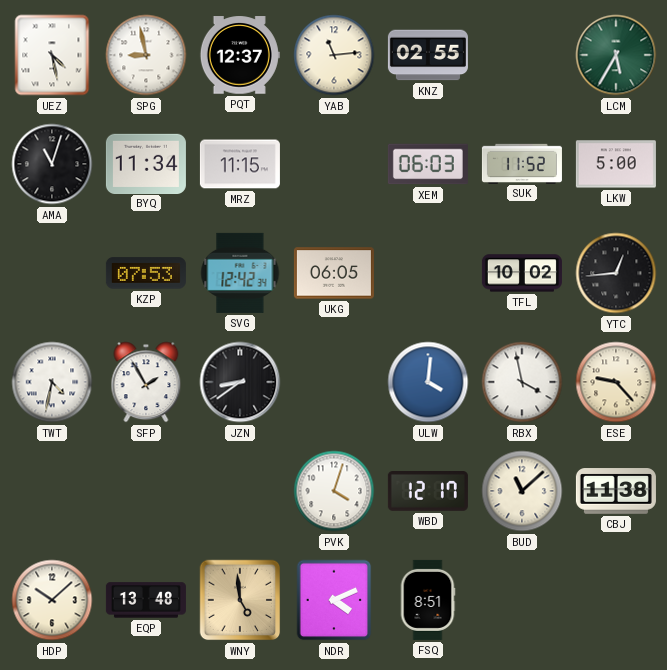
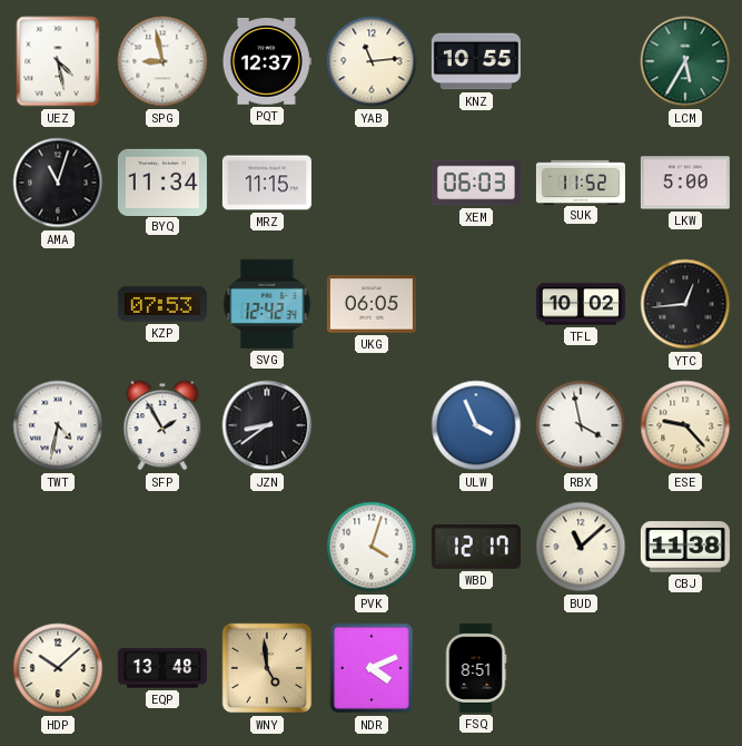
KNZ: 02:55 -> 10:55
ULW: 4:01 -> 3:56
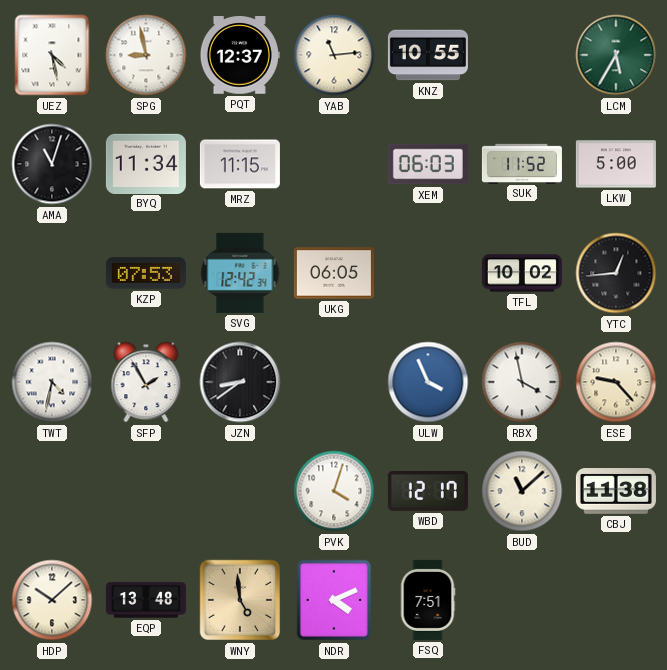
FSQ: 8:51 -> 7:51
